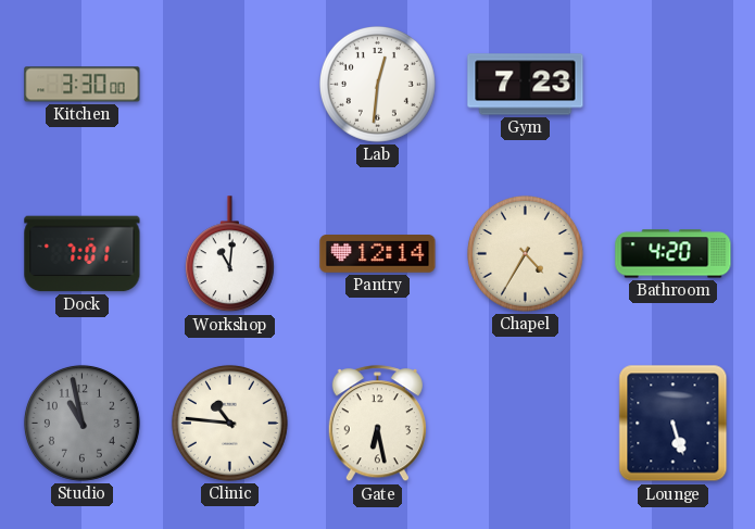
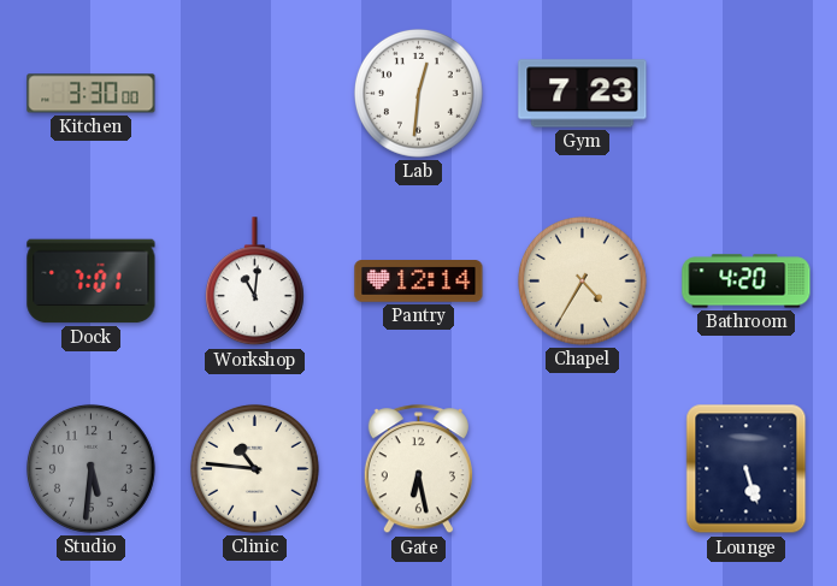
Studio: 10:58 -> 5:31
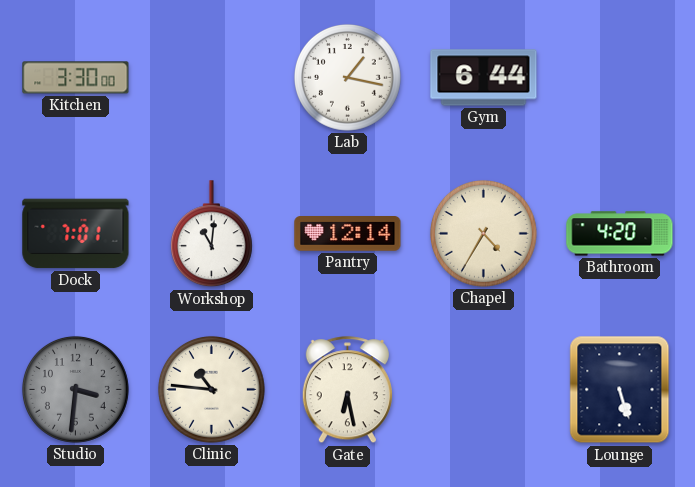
Lab: 12:31 -> 1:17
Gym: 7:23 -> 6:44
Studio: 5:31 -> 3:31
